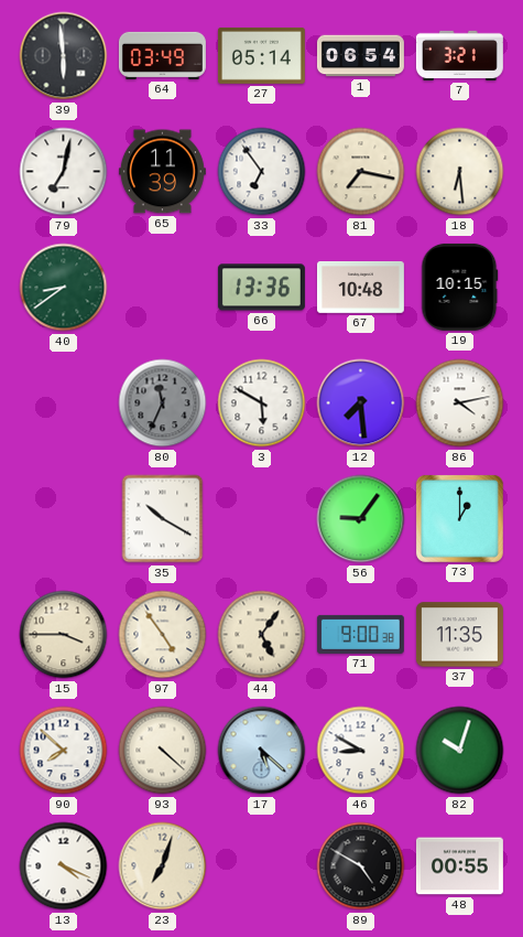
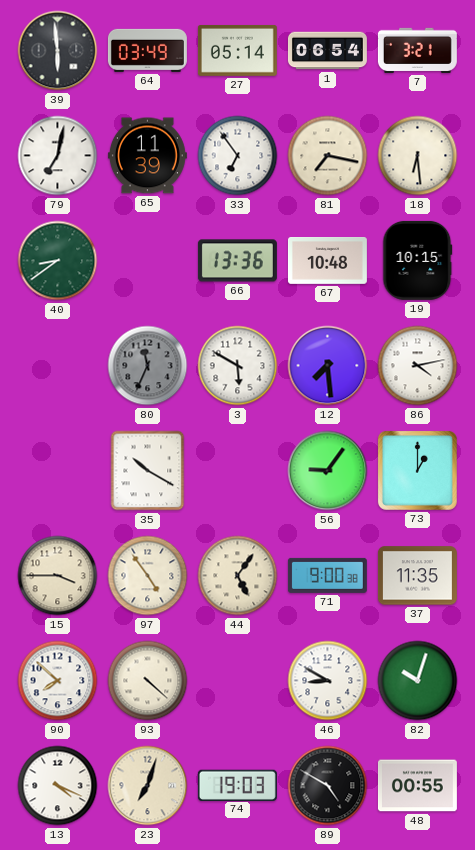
17: 5:22 -> none
74: none -> 19:03
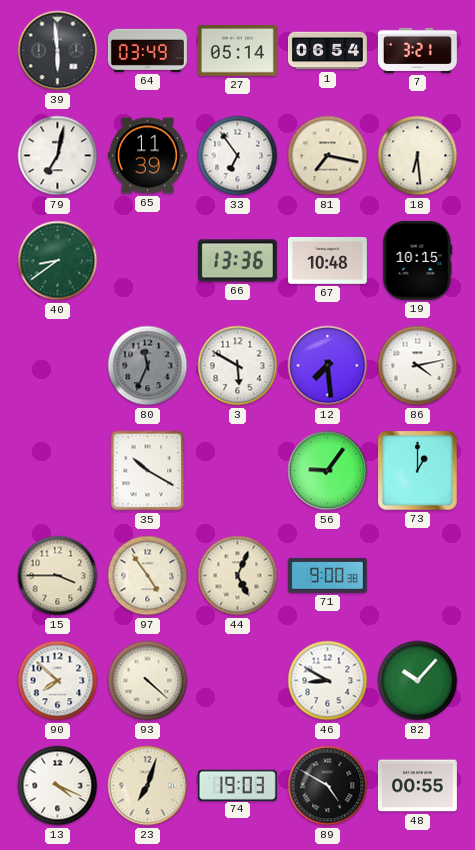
44: 5:06 -> 5:04
37: 11:35 -> none
82: 10:03 -> 10:07
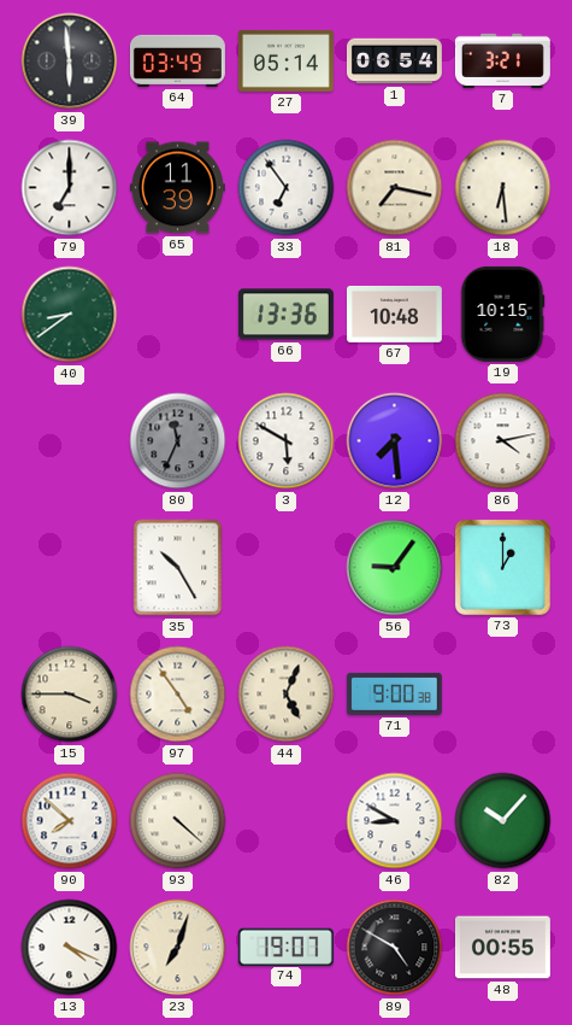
79: 7:02 -> 7:00
35: 10:20 -> 10:25
74: 19:03 -> 19:07
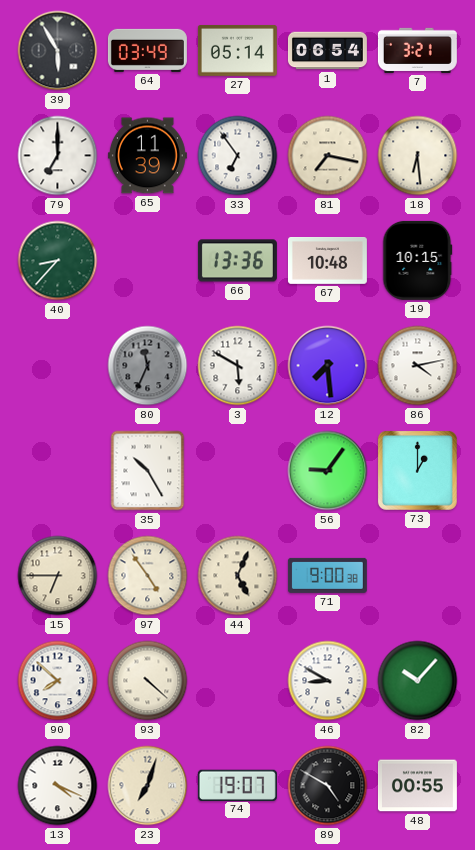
39: 5:59 -> 5:55
40: 8:39 -> 8:37
15: 3:45 -> 6:45
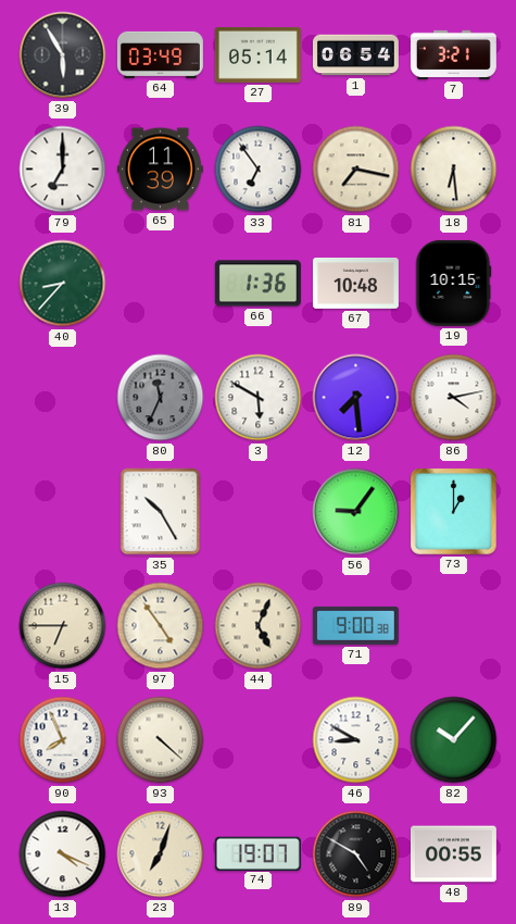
66: 13:36 -> 1:36
90: 7:52 -> 7:56
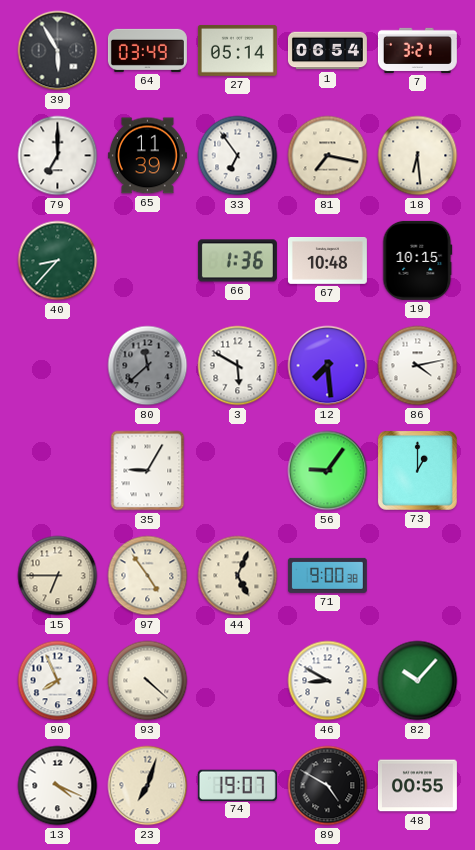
80: 11:34 -> 11:38
35: 10:25 -> 9:05
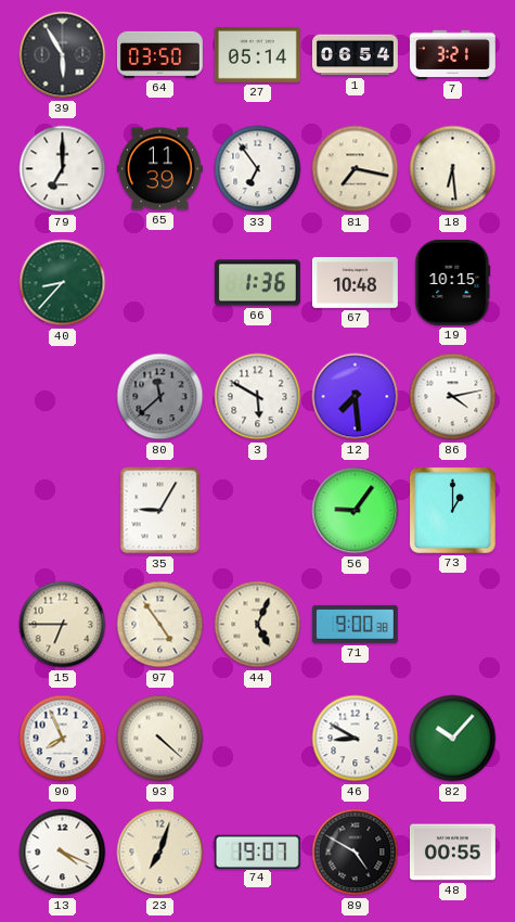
64: 03:49 -> 03:50
